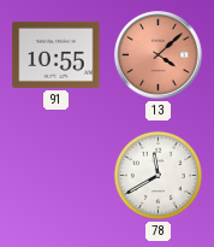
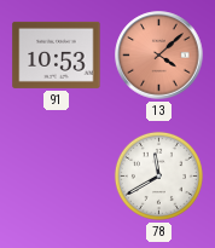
91: 10:55 -> 10:53
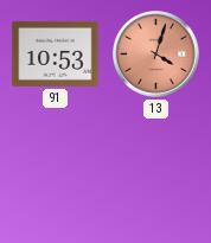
13: 4:08 -> 4:03
78: 11:40 -> none
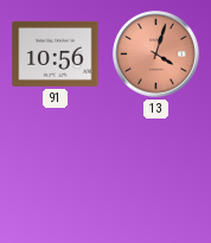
91: 10:53 -> 10:56
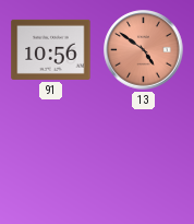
13: 4:03 -> 4:51
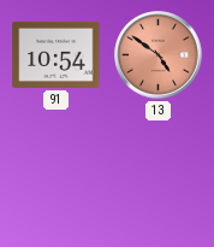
91: 10:56 -> 10:54
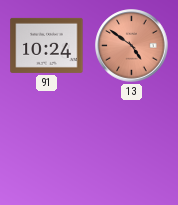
91: 10:54 -> 10:24
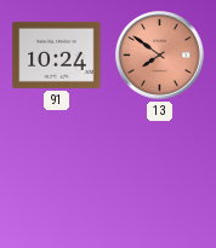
13: 4:51 -> 7:51
